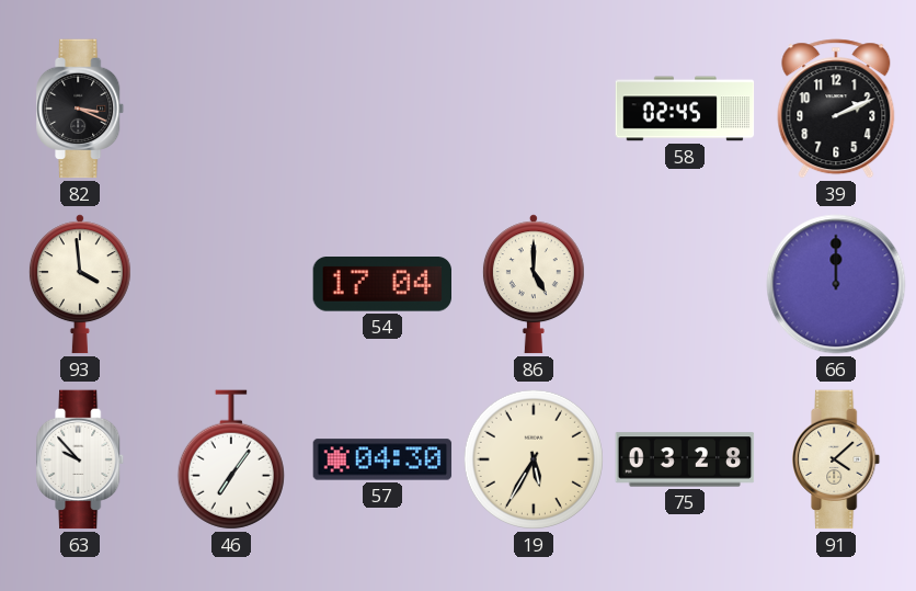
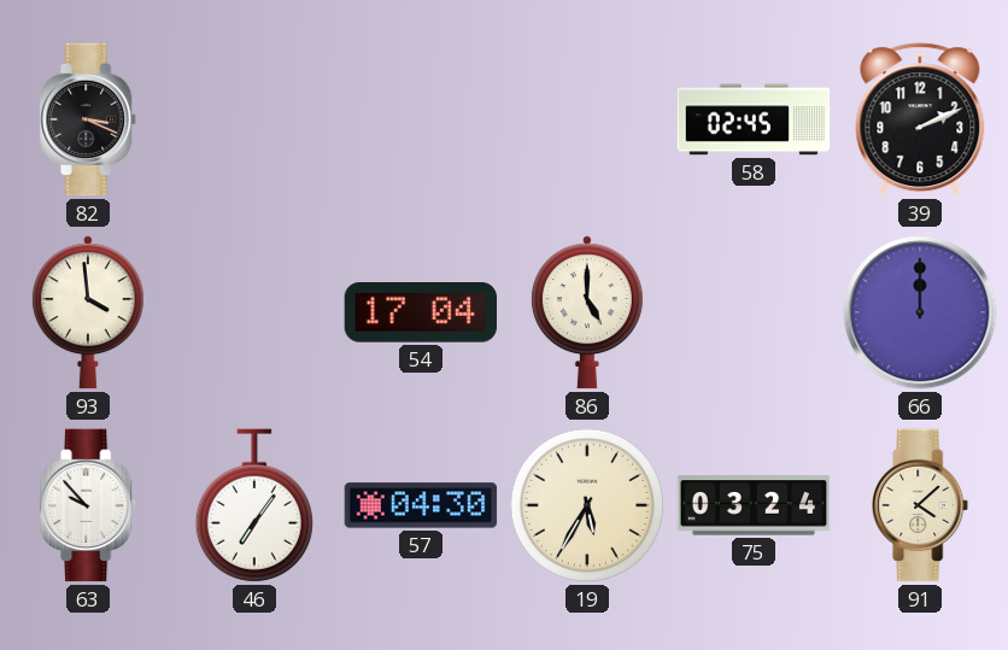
75: 03:28 -> 03:24
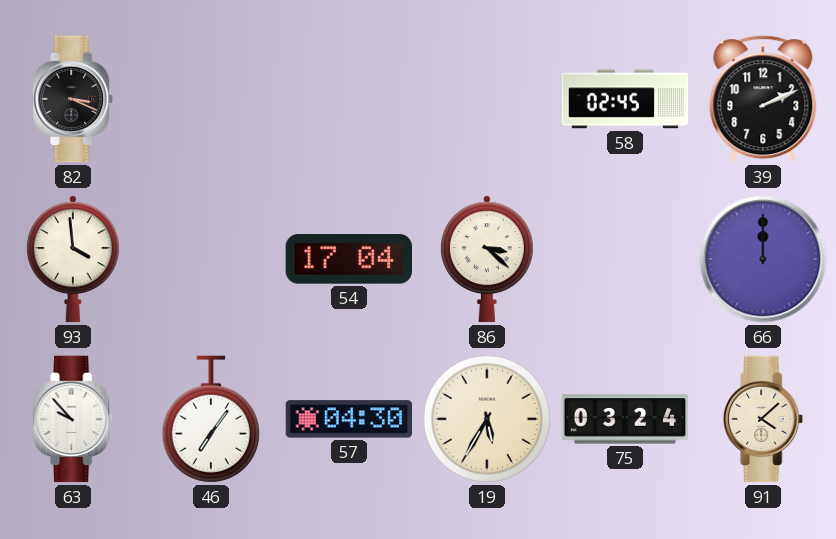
86: 5:00 -> 3:22
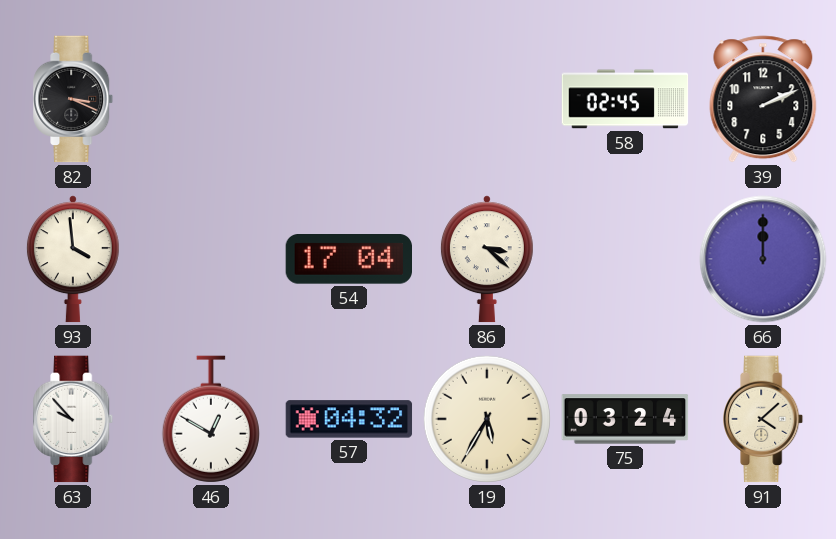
46: 7:06 -> 12:50
57: 04:30 -> 04:32
